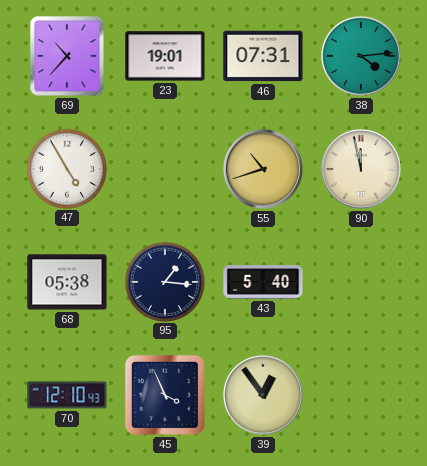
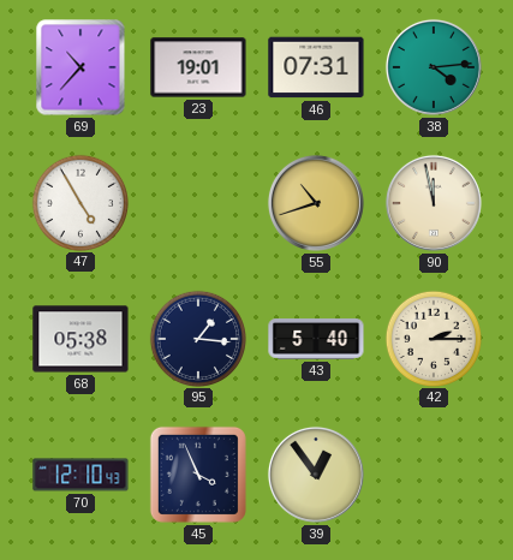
42: none -> 2:15
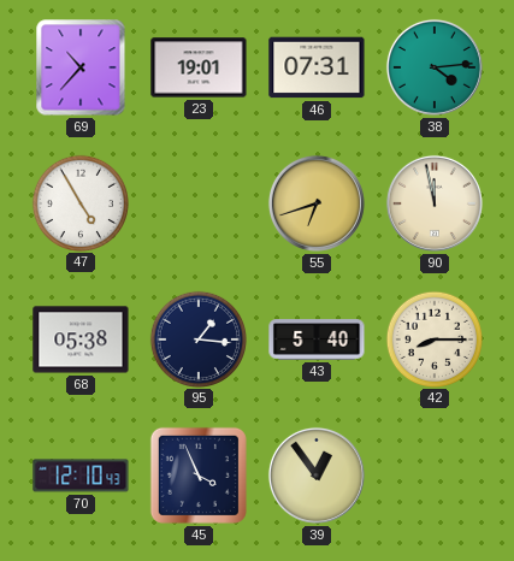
55: 10:42 -> 6:42
42: 2:15 -> 8:15
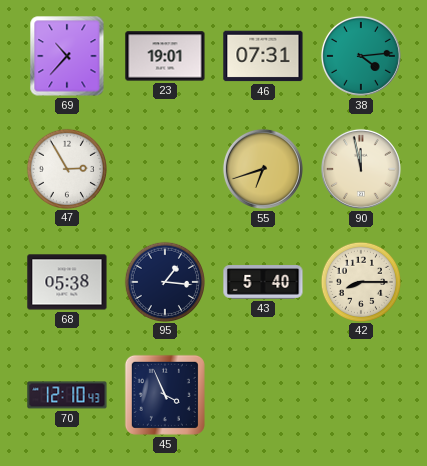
47: 4:55 -> 2:55
39: 12:54 -> none
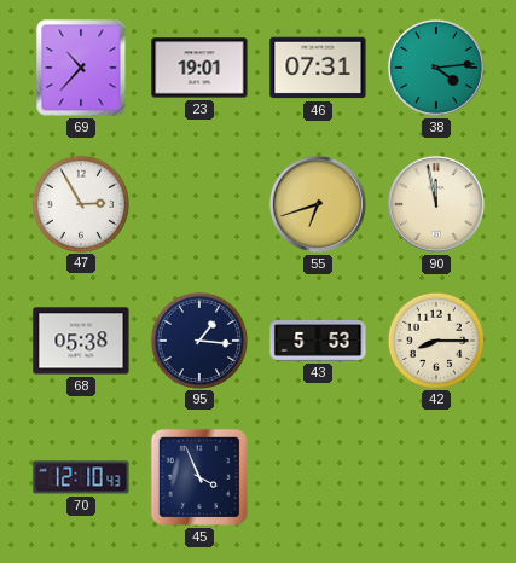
43: 5:40 -> 5:53
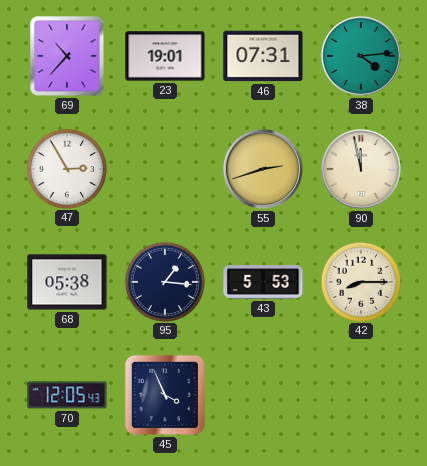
55: 6:42 -> 2:42
70: 12:10 -> 12:05
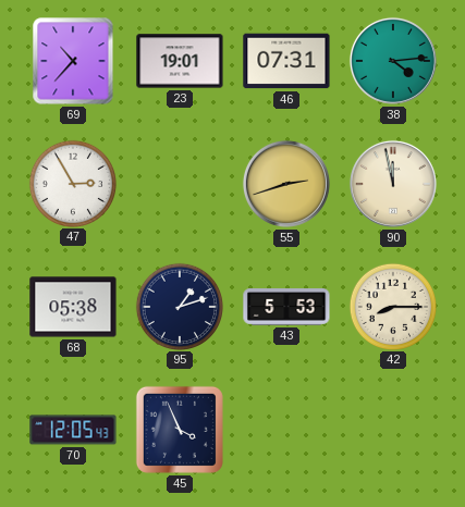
95: 1:16 -> 1:12
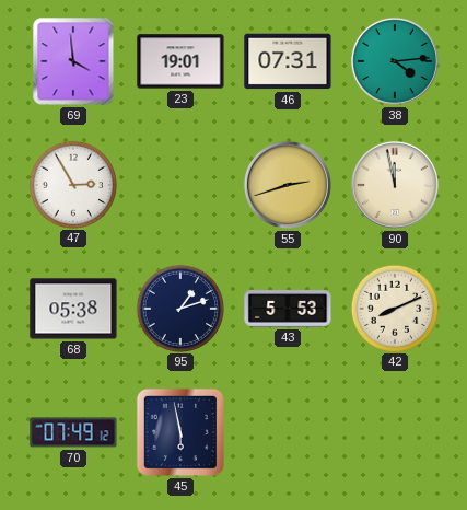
69: 10:37 -> 3:59
42: 8:15 -> 8:11
70: 12:05 -> 07:49
45: 3:56 -> 5:58
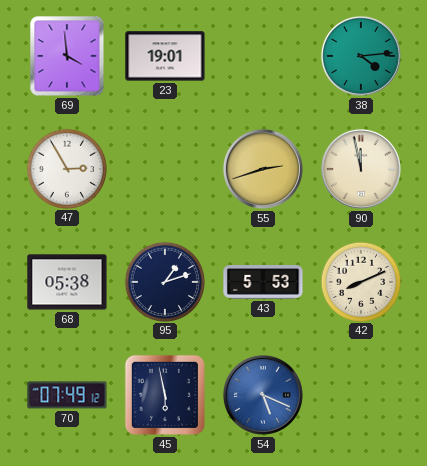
46: 07:31 -> none
54: none -> 5:19
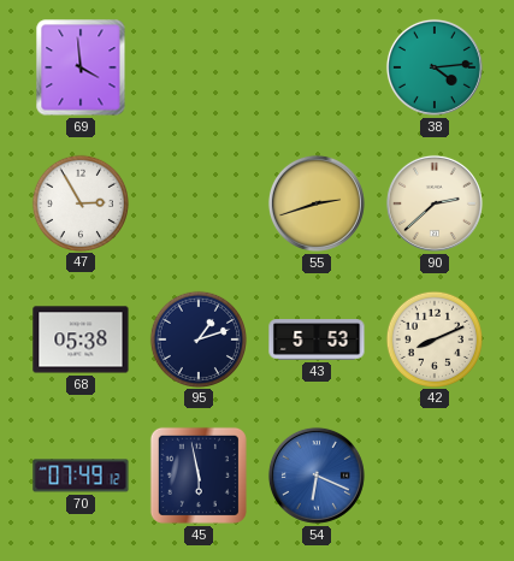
23: 19:01 -> none
90: 11:58 -> 2:38
54: 5:19 -> 6:19
